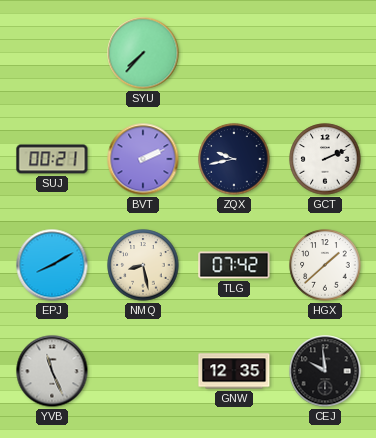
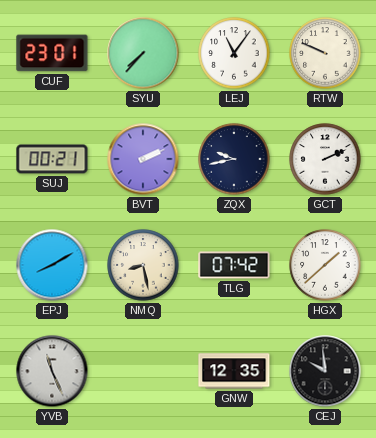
CUF: none -> 23:01
LEJ: none -> 11:06
RTW: none -> 9:49
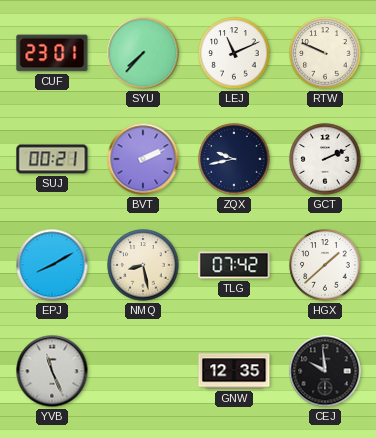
LEJ: 11:06 -> 11:11
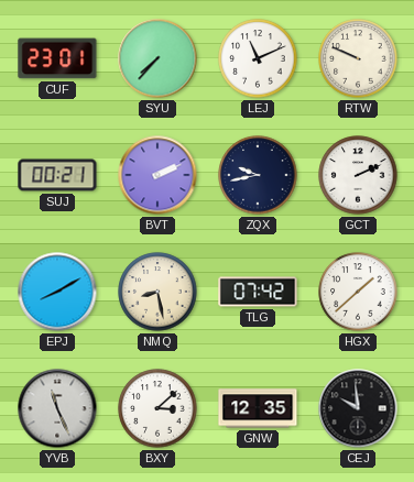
BXY: none -> 3:08
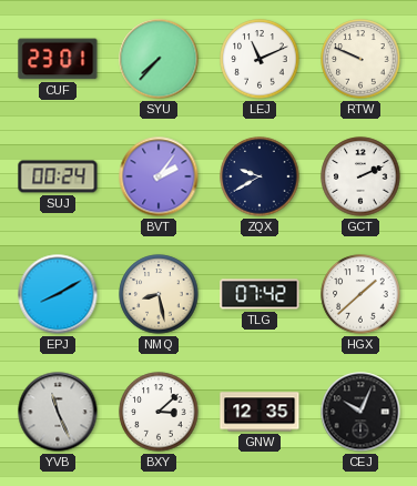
SUJ: 00:21 -> 00:24
BVT: 2:11 -> 2:06
ZQX: 9:43 -> 9:40
CEJ: 9:59 -> 10:04
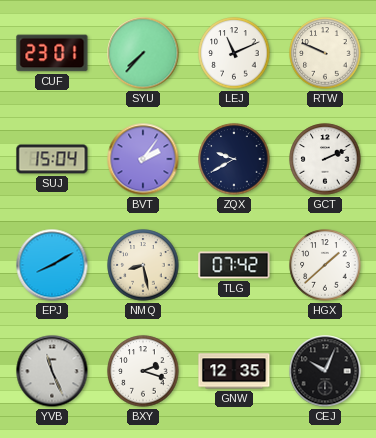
SUJ: 00:24 -> 15:04
BXY: 3:08 -> 2:18
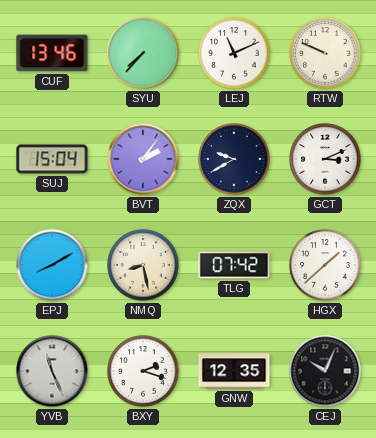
CUF: 23:01 -> 13:46
GCT: 2:11 -> 3:11
